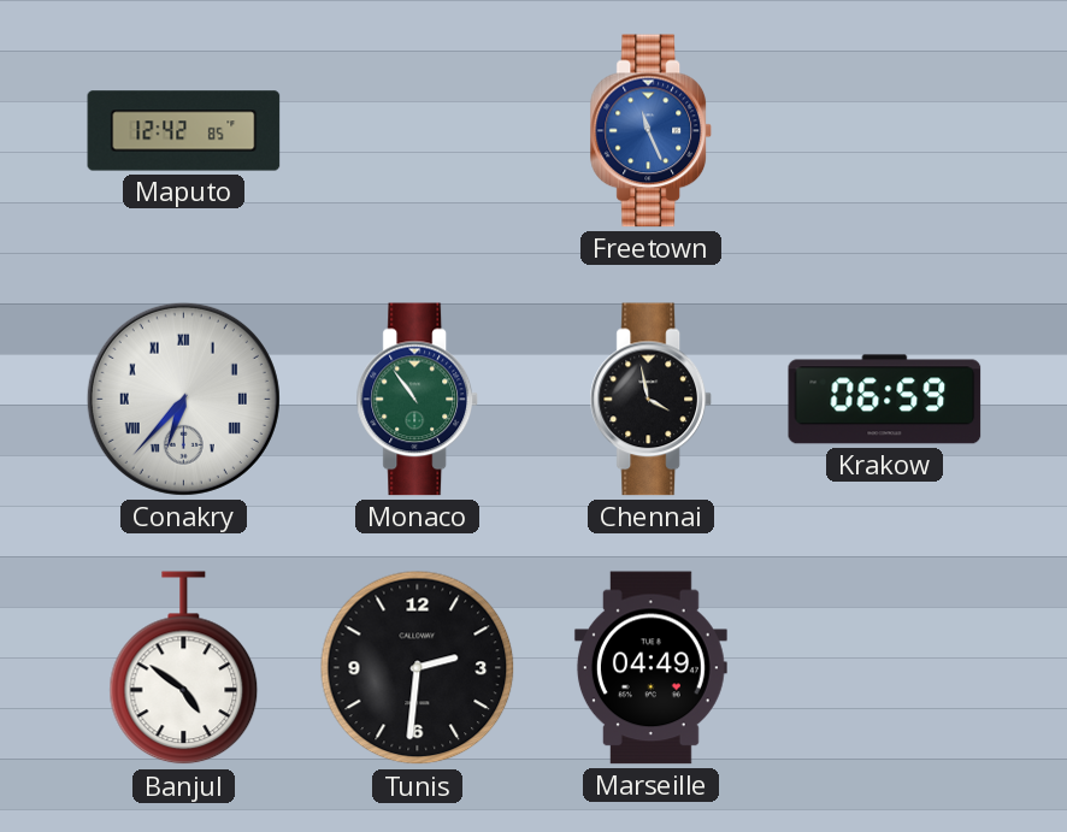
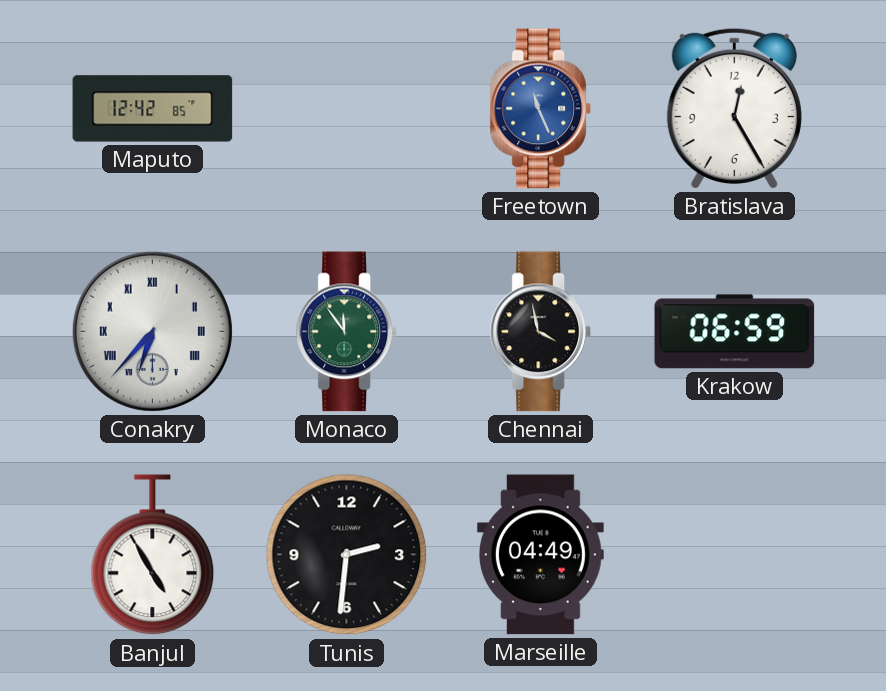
Bratislava: none -> 12:25
Monaco: 10:54 -> 11:54
Banjul: 4:51 -> 4:55
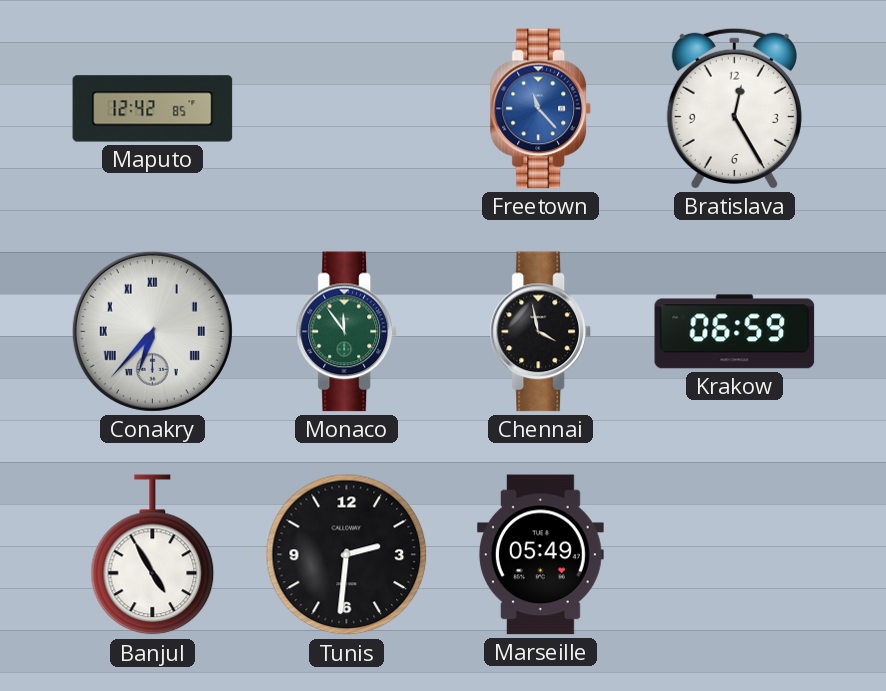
Freetown: 11:26 -> 11:23
Marseille: 04:49 -> 05:49
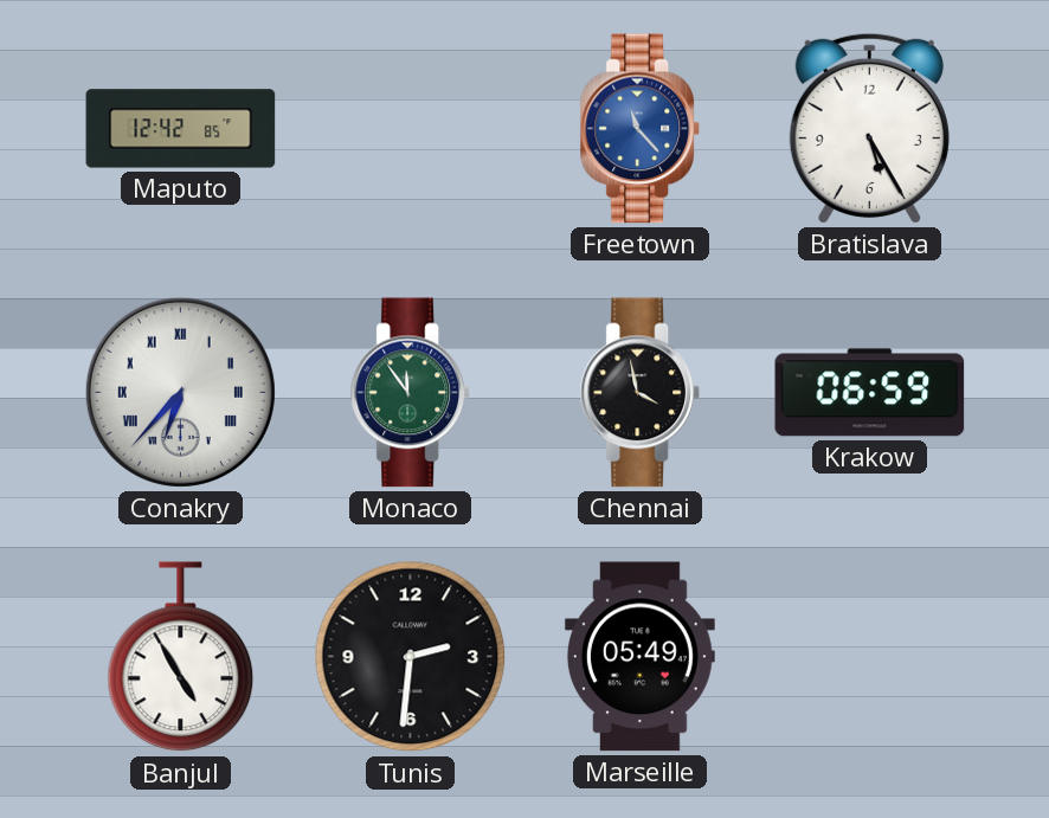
Bratislava: 12:25 -> 5:25
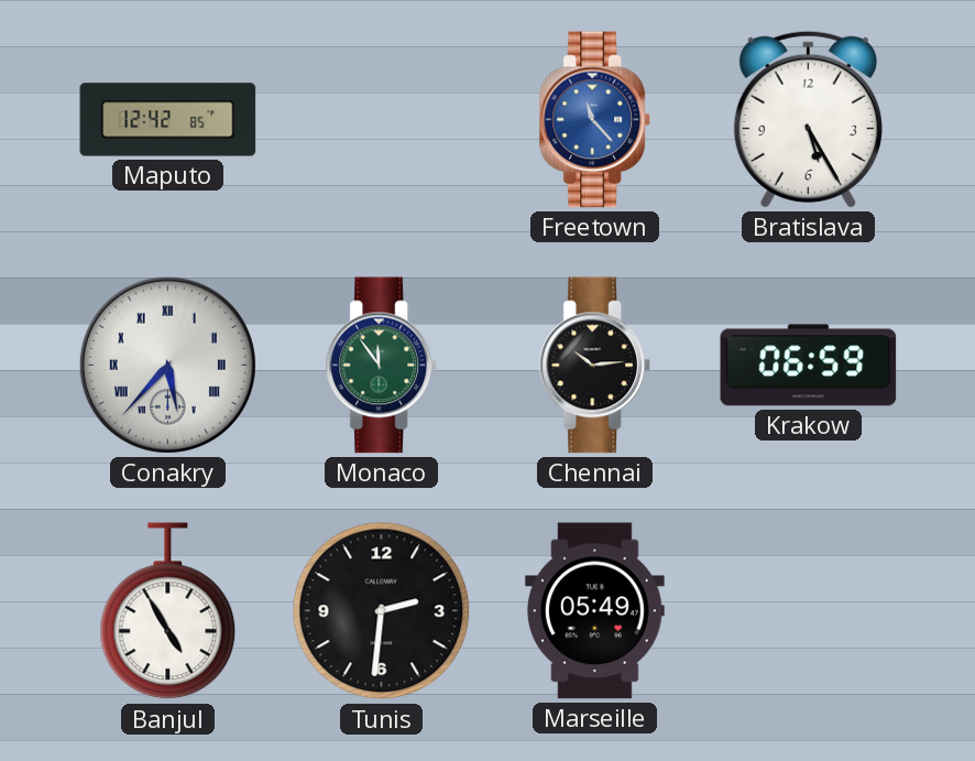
Conakry: 6:37 -> 5:37
Chennai: 3:58 -> 10:14
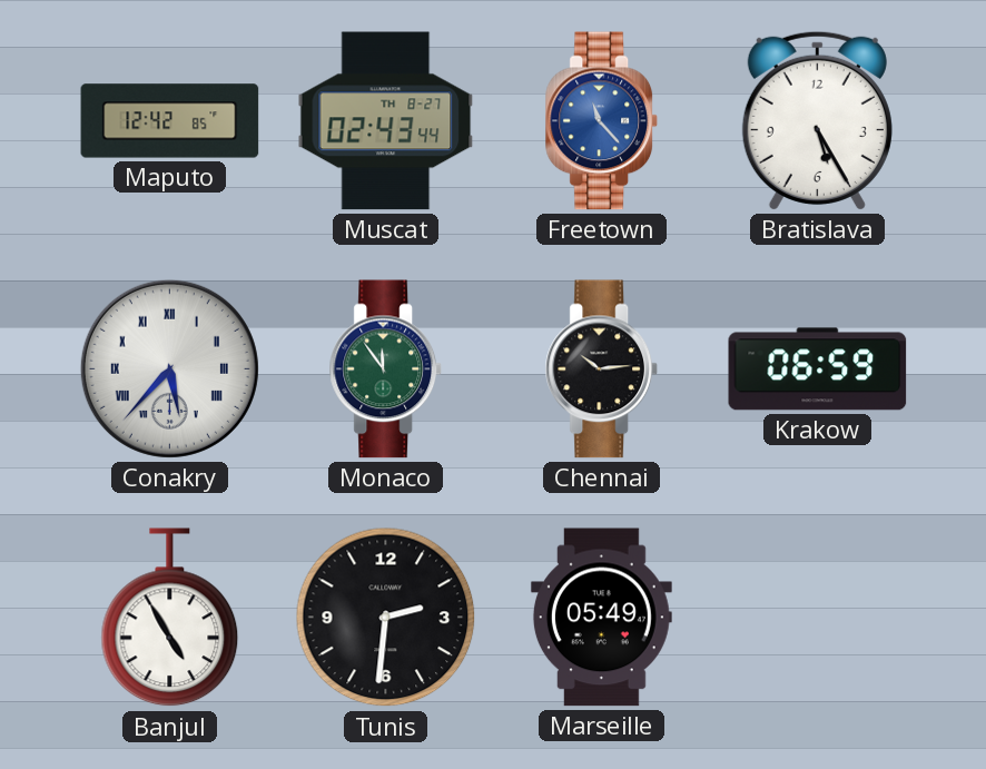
Muscat: none -> 02:43
